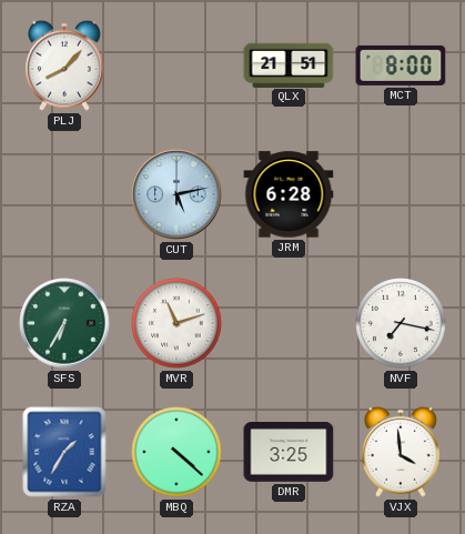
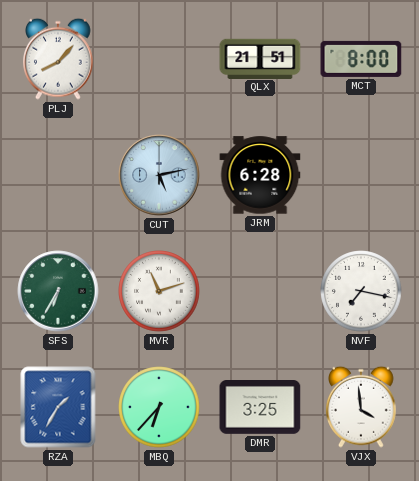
MBQ: 4:22 -> 6:37
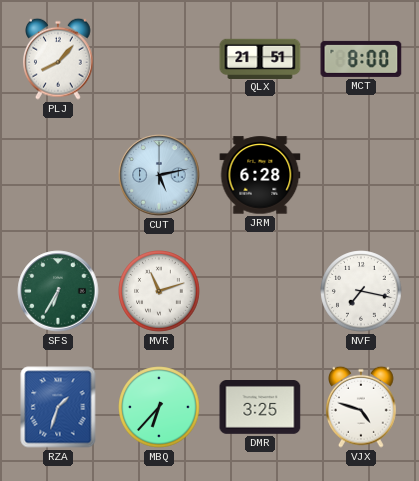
RZA: 1:35 -> 1:33
VJX: 3:59 -> 4:48
